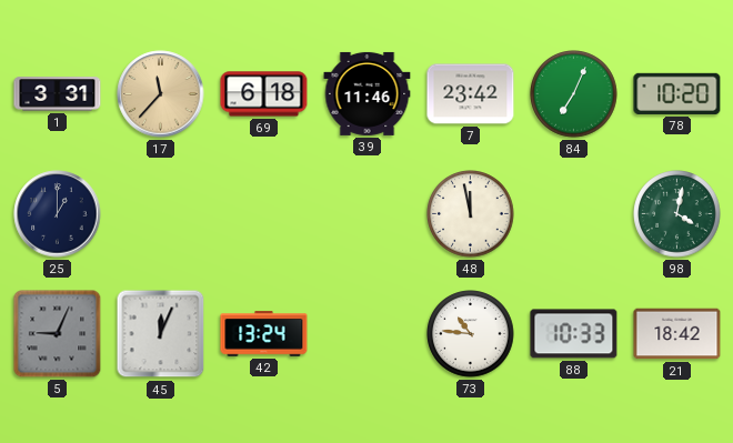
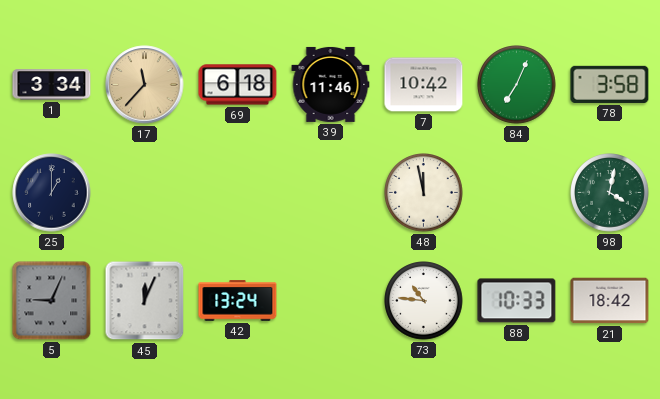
1: 3:31 -> 3:34
7: 23:42 -> 10:42
78: 10:20 -> 3:58
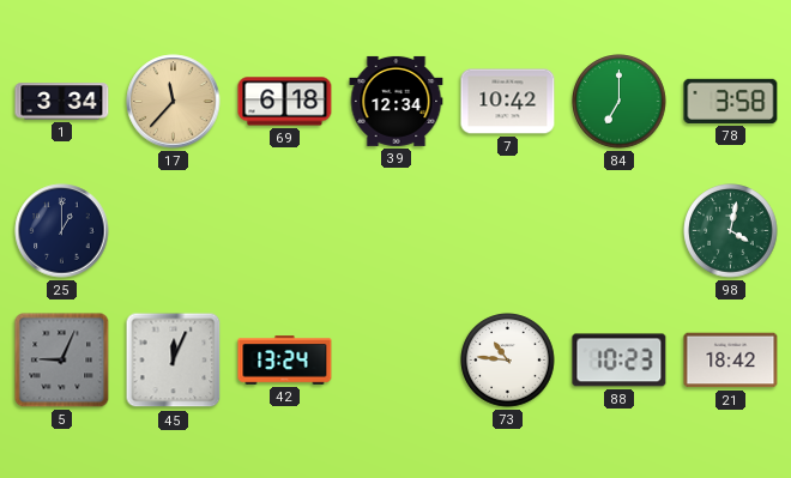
39: 11:46 -> 12:34
84: 7:04 -> 7:00
48: 11:58 -> none
88: 10:33 -> 10:23
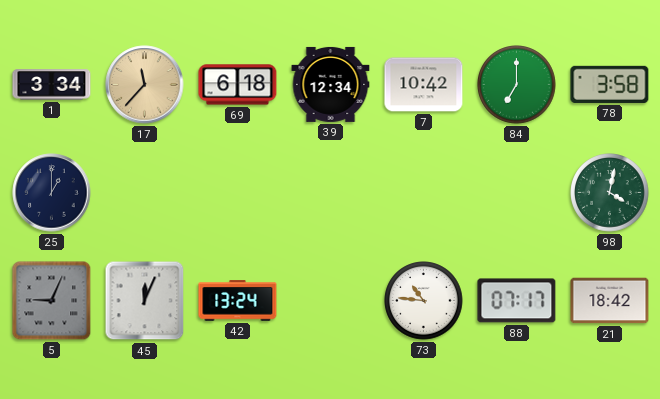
88: 10:23 -> 07:17
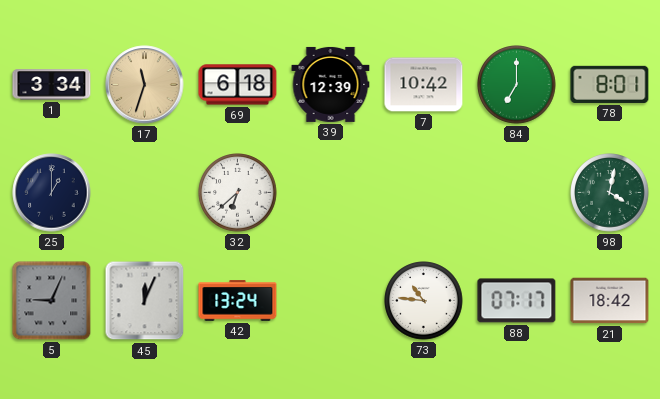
17: 11:37 -> 11:33
39: 12:34 -> 12:39
78: 3:58 -> 8:01
32: none -> 6:38
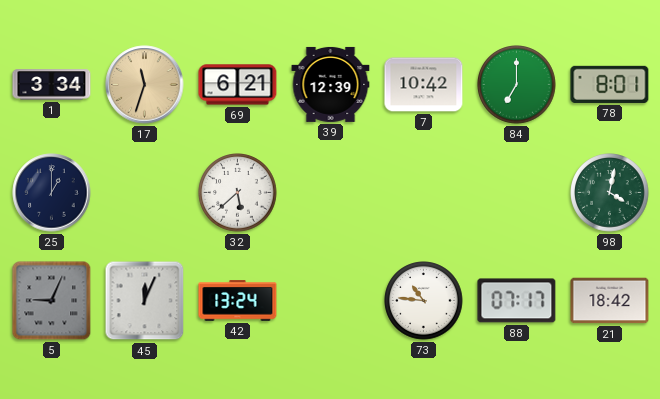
69: 6:18 -> 6:21
32: 6:38 -> 5:38
